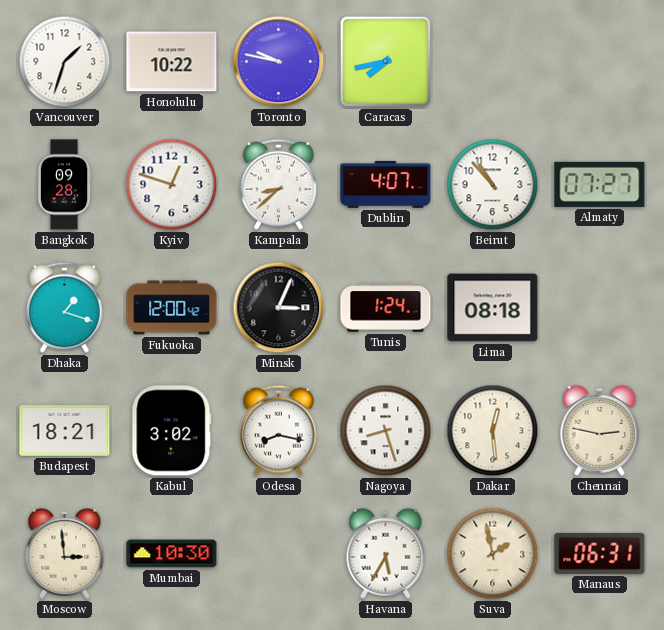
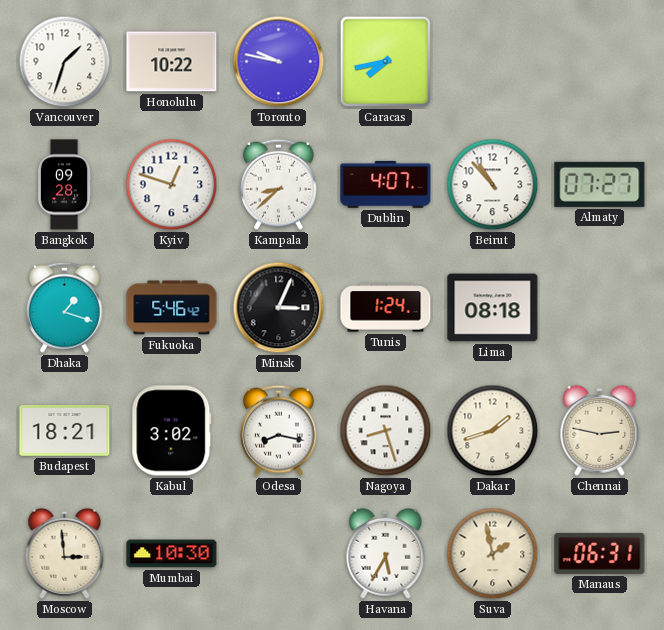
Fukuoka: 12:00 -> 5:46
Dakar: 12:29 -> 1:42
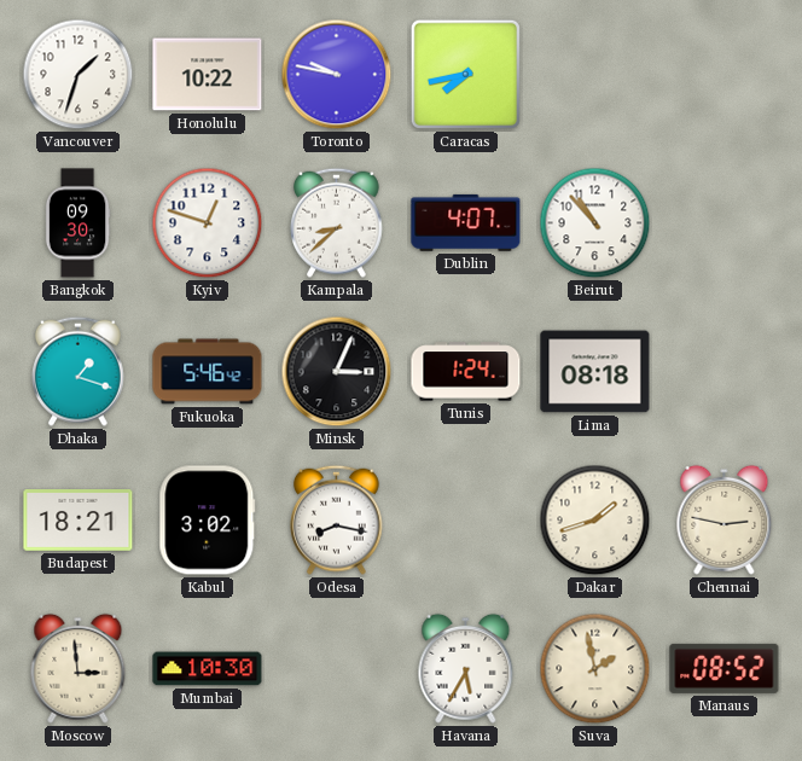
Bangkok: 09:28 -> 09:30
Almaty: 07:27 -> none
Nagoya: 8:27 -> none
Manaus: 06:31 -> 08:52
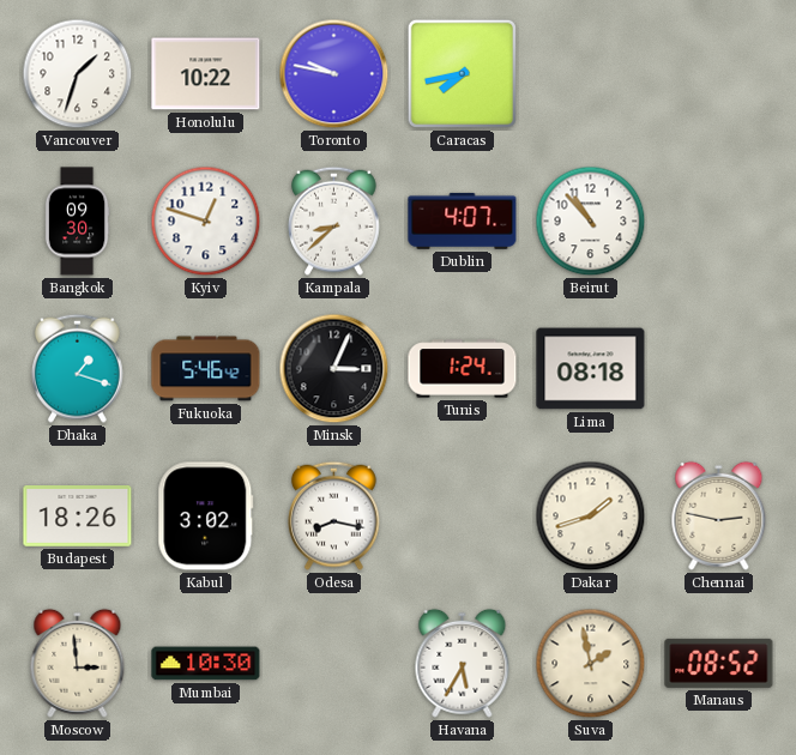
Budapest: 18:21 -> 18:26
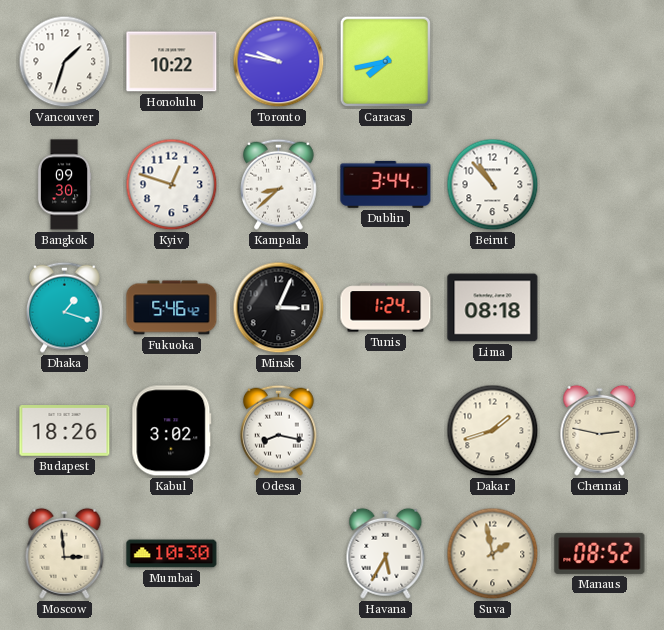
Dublin: 4:07 -> 3:44
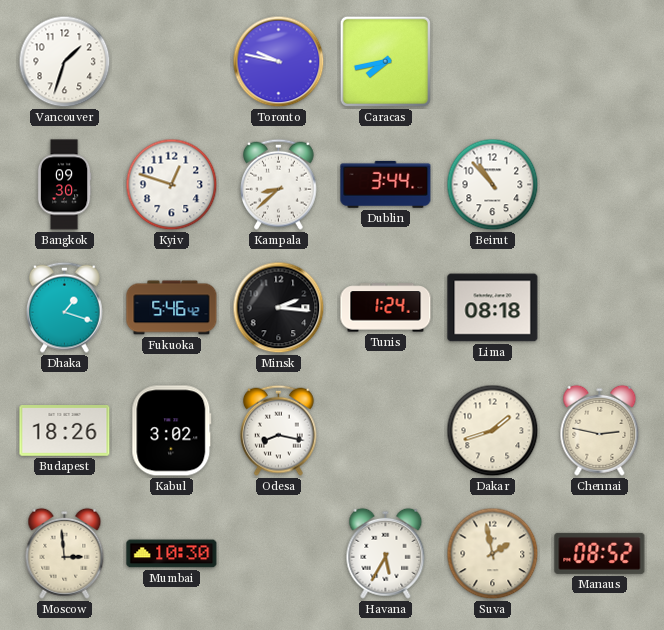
Honolulu: 10:22 -> none
Minsk: 3:04 -> 2:16
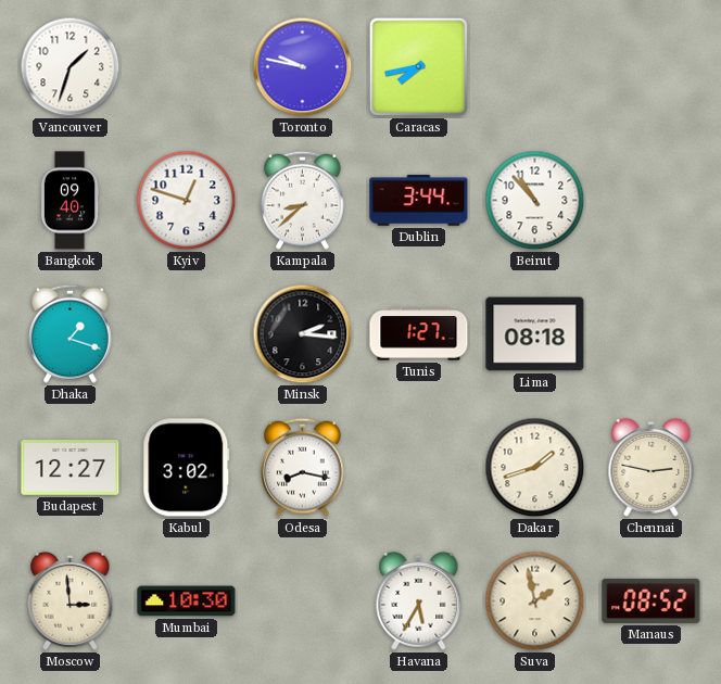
Bangkok: 09:30 -> 09:40
Fukuoka: 5:46 -> none
Tunis: 1:24 -> 1:27
Budapest: 18:26 -> 12:27
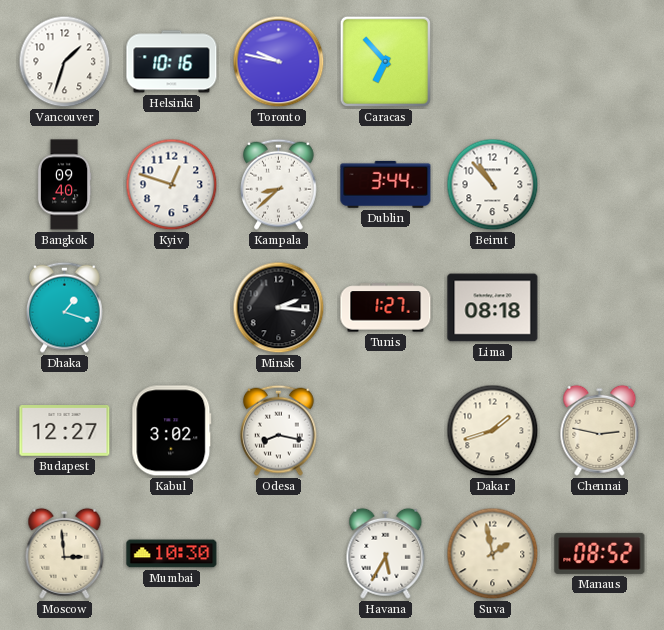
Helsinki: none -> 10:16
Caracas: 7:43 -> 6:53
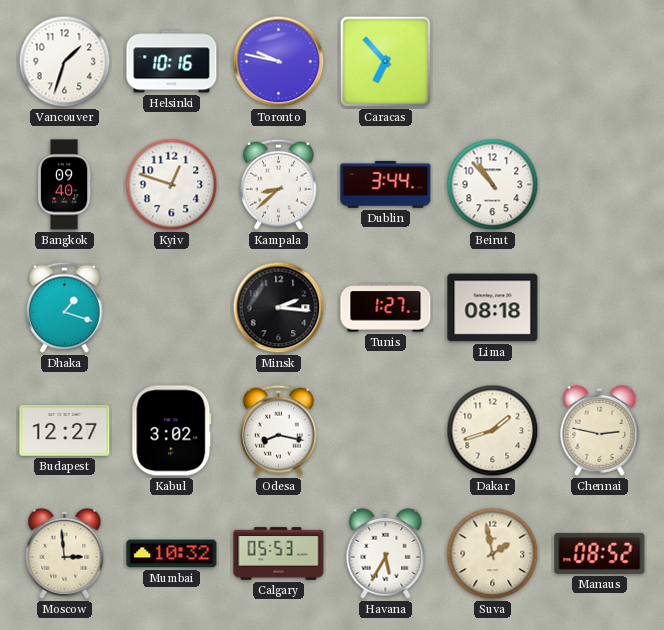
Mumbai: 10:30 -> 10:32
Calgary: none -> 05:53
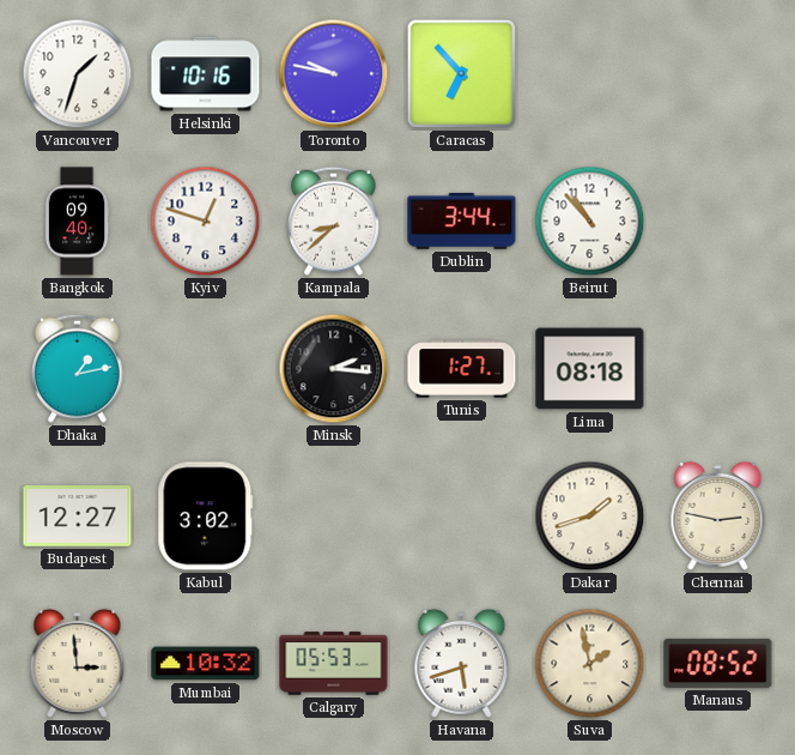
Dhaka: 1:18 -> 1:13
Odesa: 8:17 -> none
Havana: 5:35 -> 5:42
